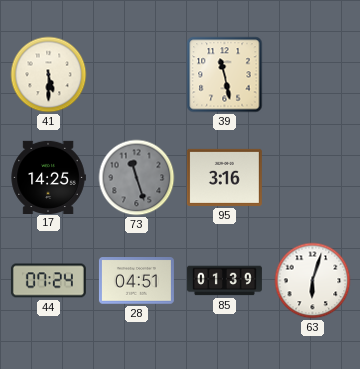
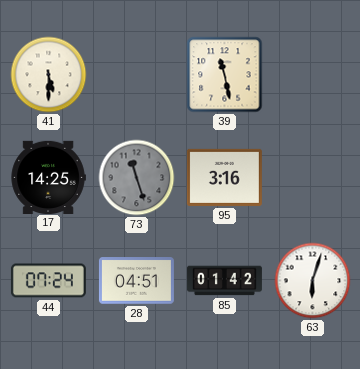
85: 01:39 -> 01:42
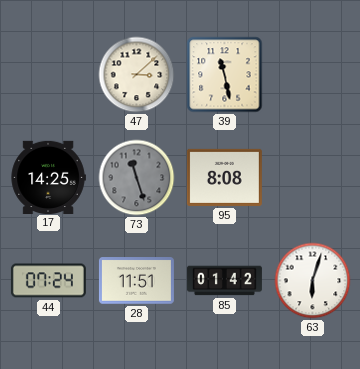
41: 5:30 -> none
47: none -> 3:08
95: 3:16 -> 8:08
28: 04:51 -> 11:51
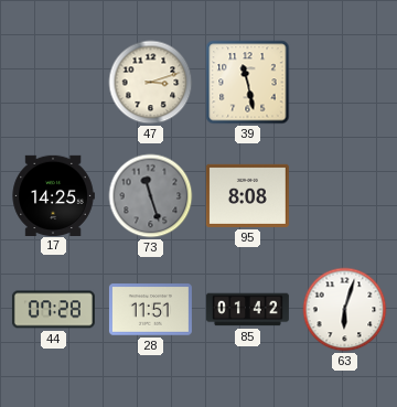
47: 3:08 -> 3:12
44: 07:24 -> 07:28
